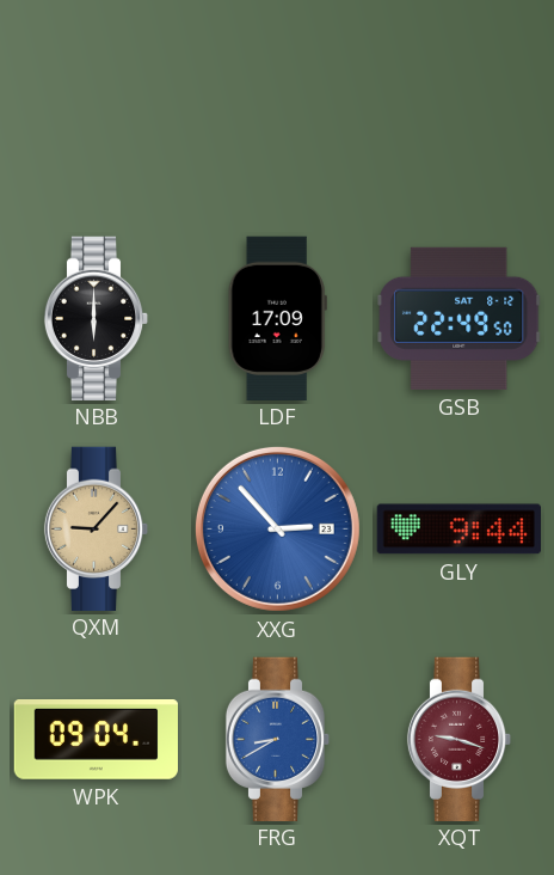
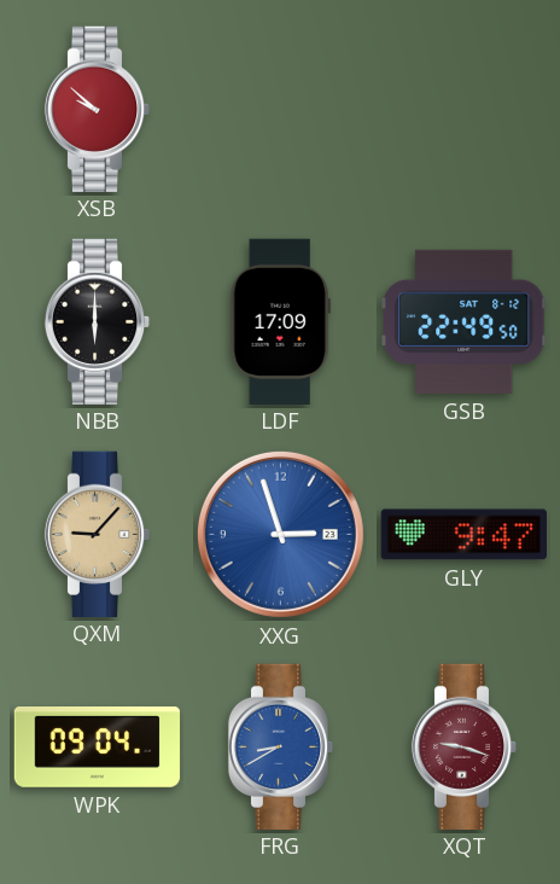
XSB: none -> 9:52
XXG: 2:53 -> 2:57
GLY: 9:44 -> 9:47
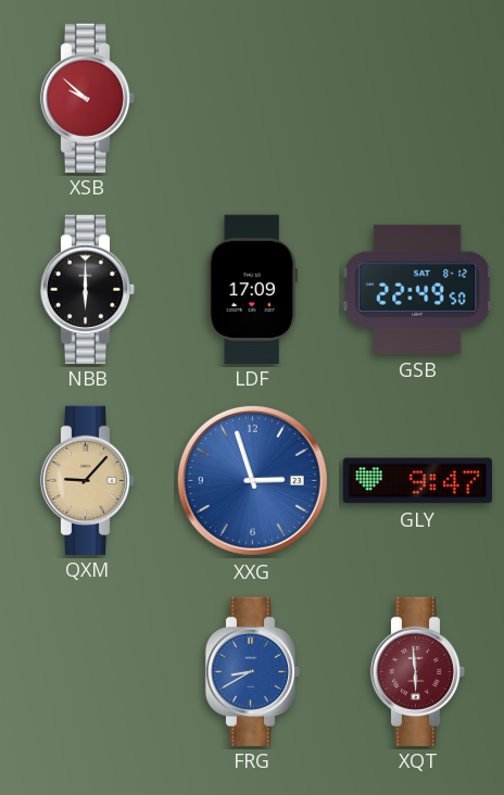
WPK: 09:04 -> none
XQT: 9:18 -> 5:59
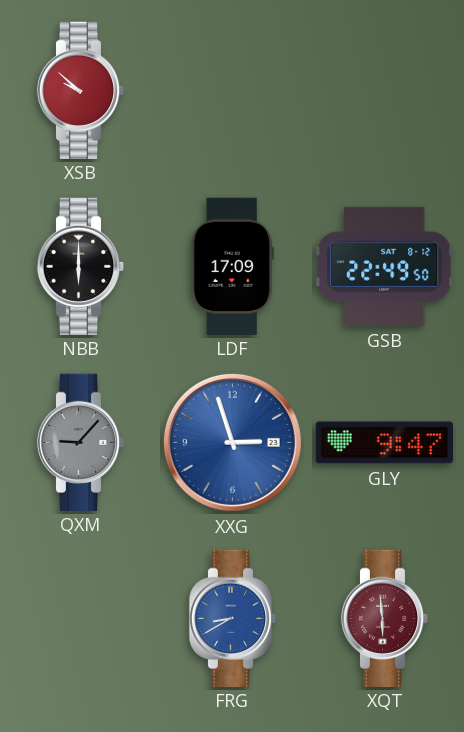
QXM dial: champagne -> grey
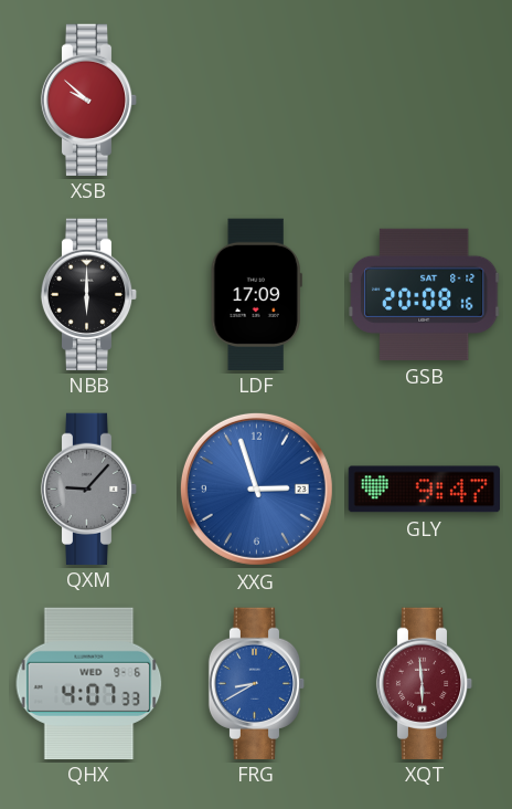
GSB: 22:49 -> 20:08
QHX: none -> 4:07
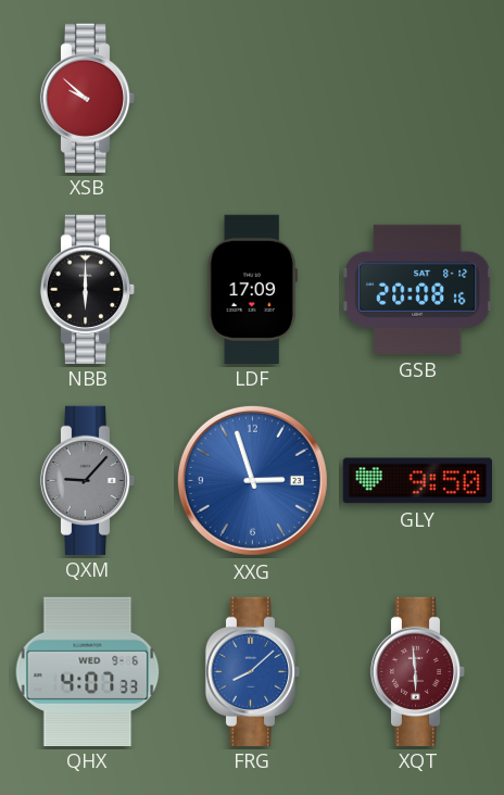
GLY: 9:47 -> 9:50
FRG: 8:40 -> 8:08
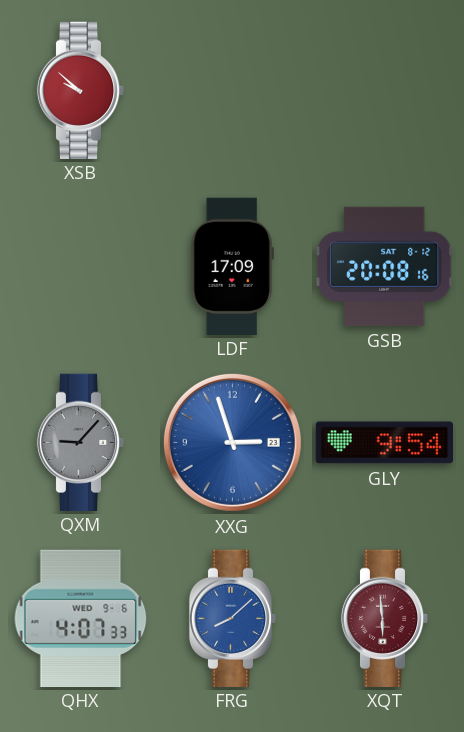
NBB: 6:00 -> none
GLY: 9:50 -> 9:54
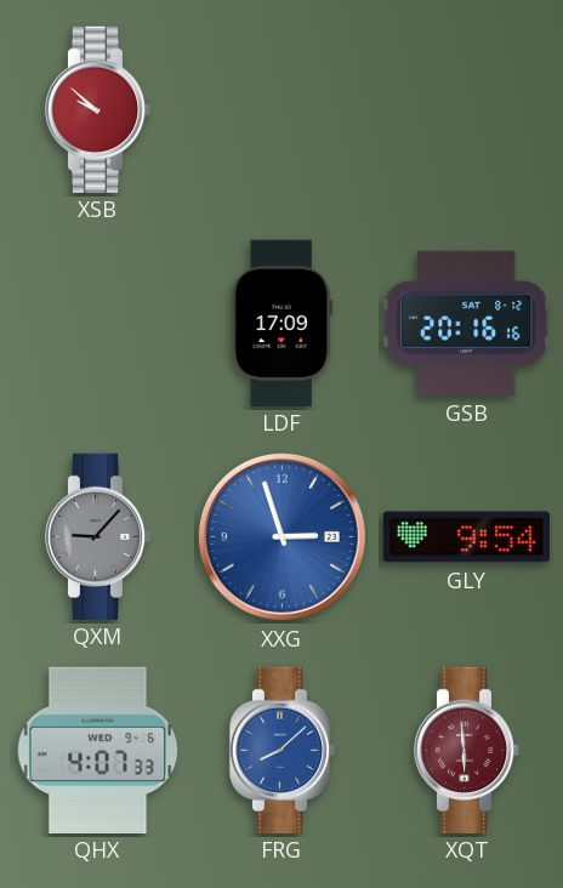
GSB: 20:08 -> 20:16
